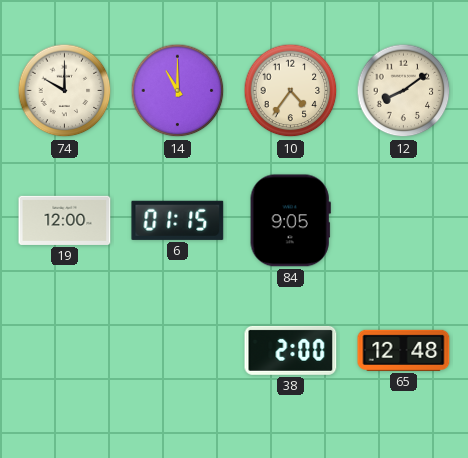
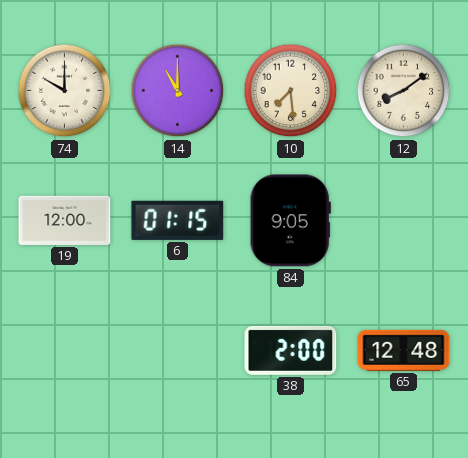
10: 4:36 -> 7:29
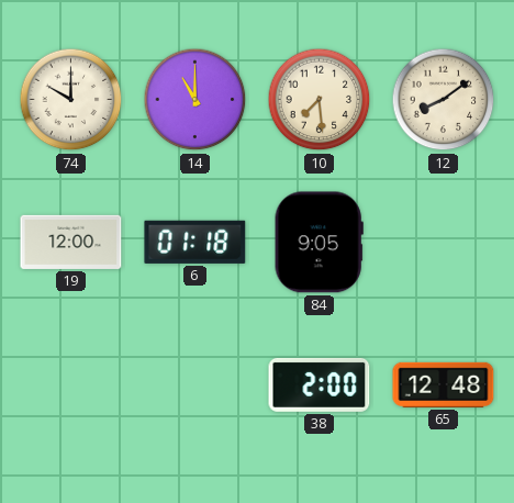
6: 01:15 -> 01:18
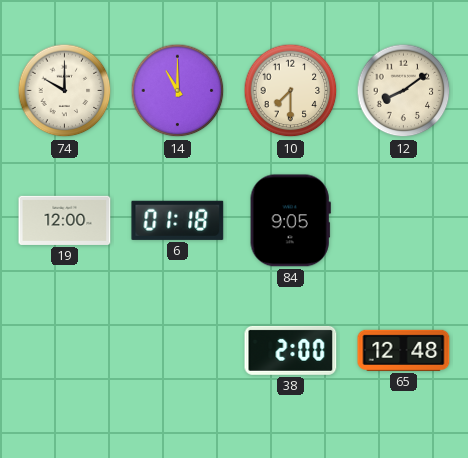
10: 7:29 -> 7:30
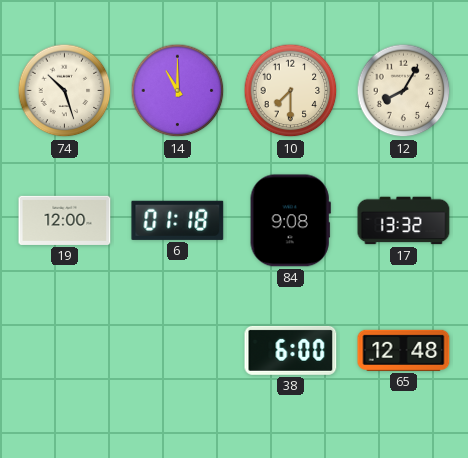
74: 10:00 -> 10:27
12: 8:09 -> 8:05
84: 9:05 -> 9:08
17: none -> 13:32
38: 2:00 -> 6:00
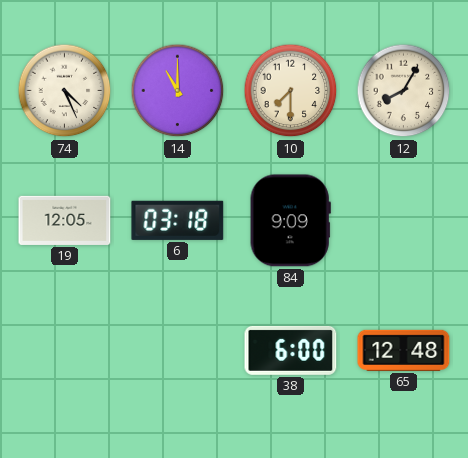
74: 10:27 -> 4:26
19: 12:00 -> 12:05
6: 01:18 -> 03:18
84: 9:08 -> 9:09
17: 13:32 -> none
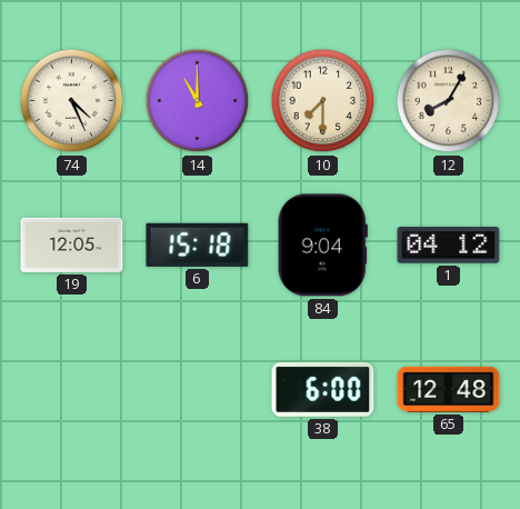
6: 03:18 -> 15:18
84: 9:09 -> 9:04
1: none -> 04:12
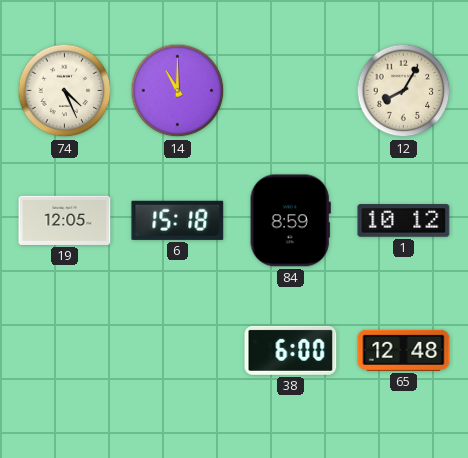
10: 7:30 -> none
84: 9:04 -> 8:59
1: 04:12 -> 10:12
